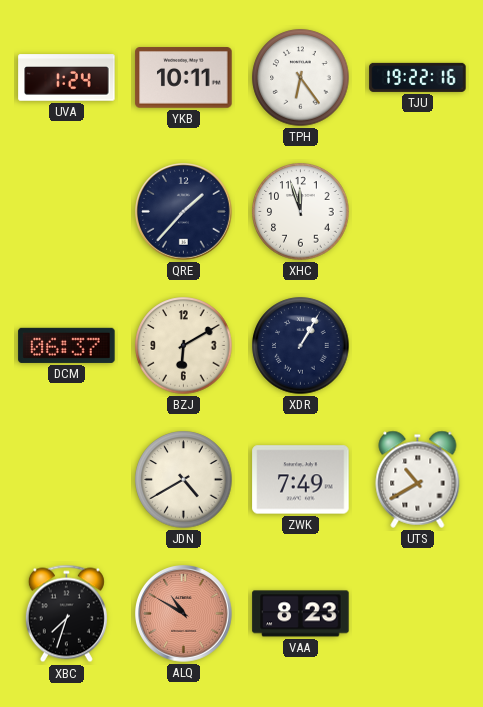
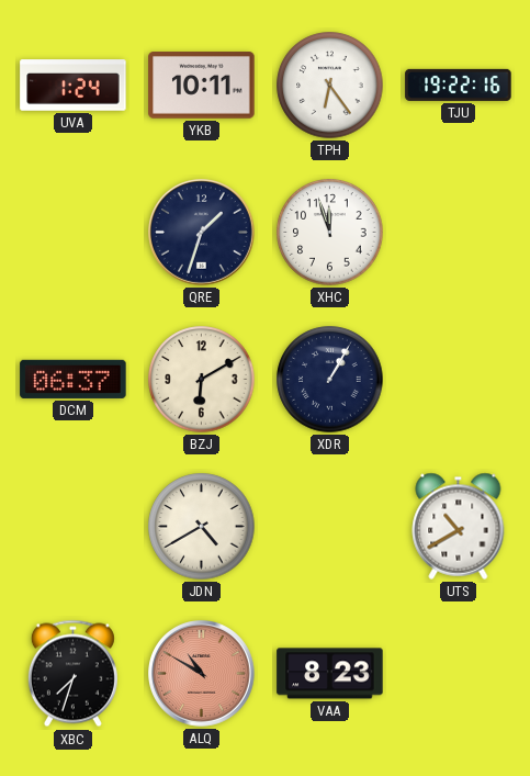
QRE: 1:37 -> 1:33
ZWK: 7:49 -> none
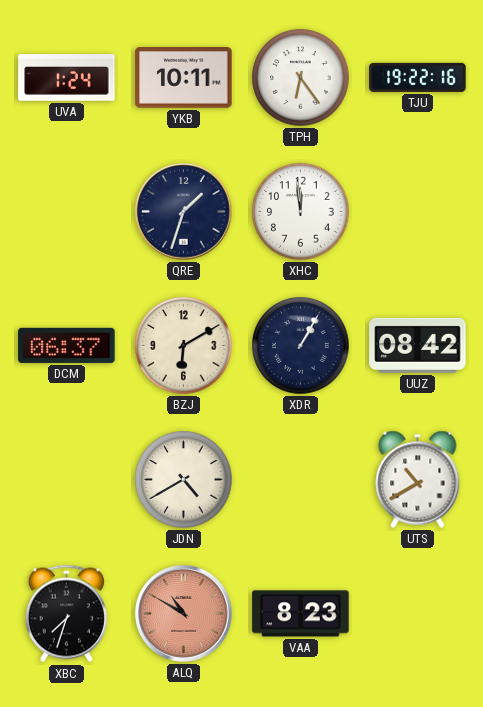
XHC: 11:57 -> 11:59
UUZ: none -> 08:42
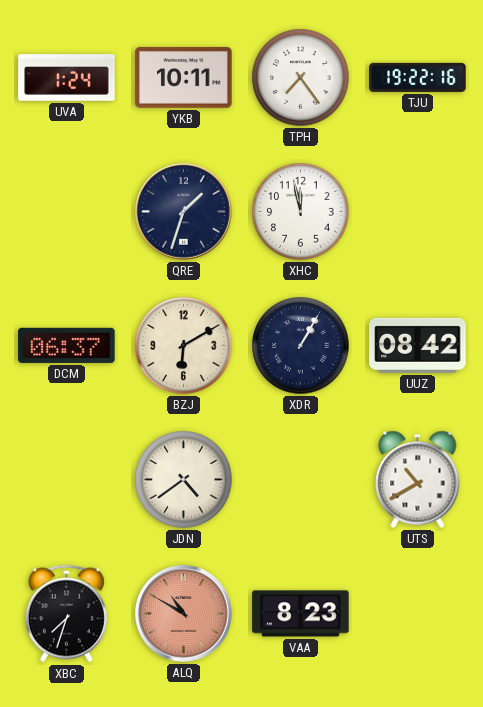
TPH: 6:24 -> 7:24
XHC: 11:59 -> 11:58
JDN: 4:40 -> 4:39
